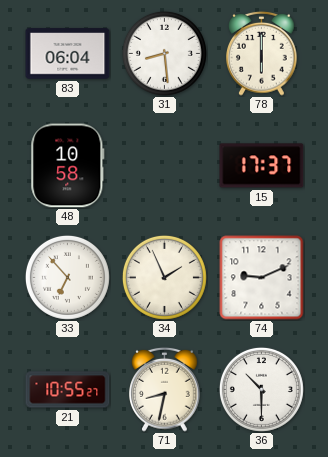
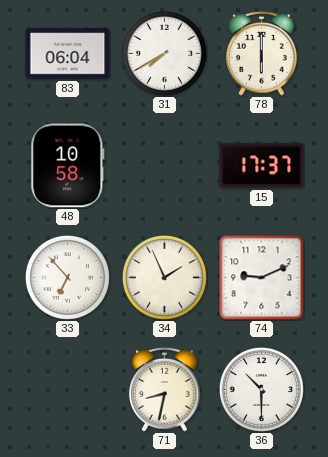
31: 8:29 -> 7:40
21: 10:55 -> none
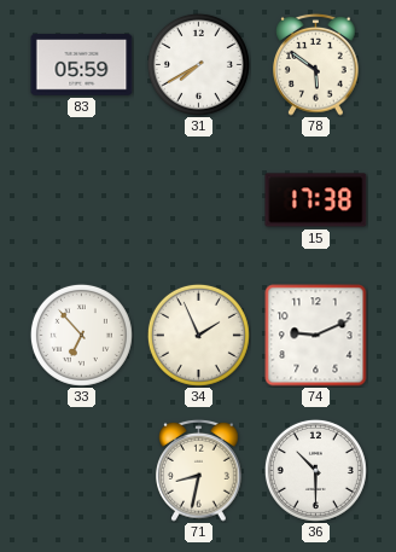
83: 06:04 -> 05:59
78: 6:00 -> 5:51
48: 10:58 -> none
15: 17:37 -> 17:38
